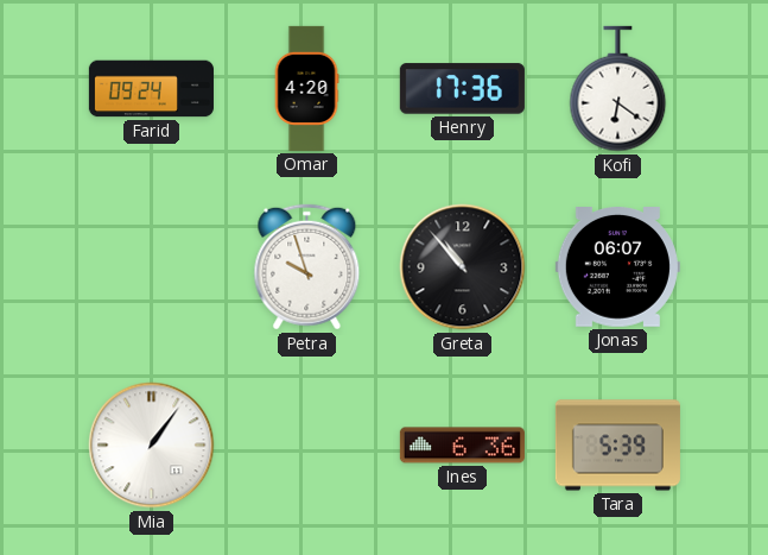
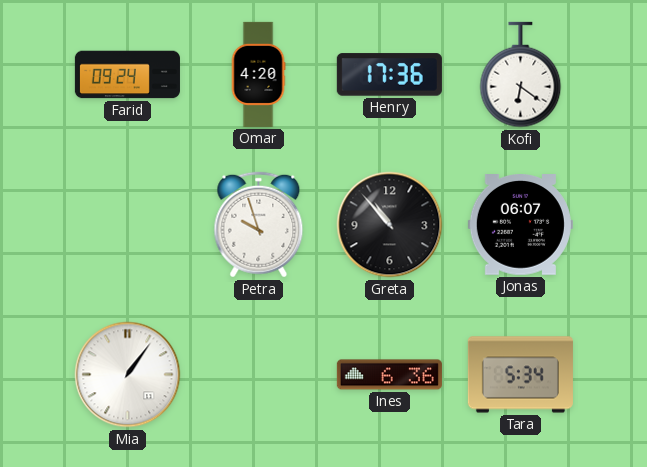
Tara: 5:39 -> 5:34
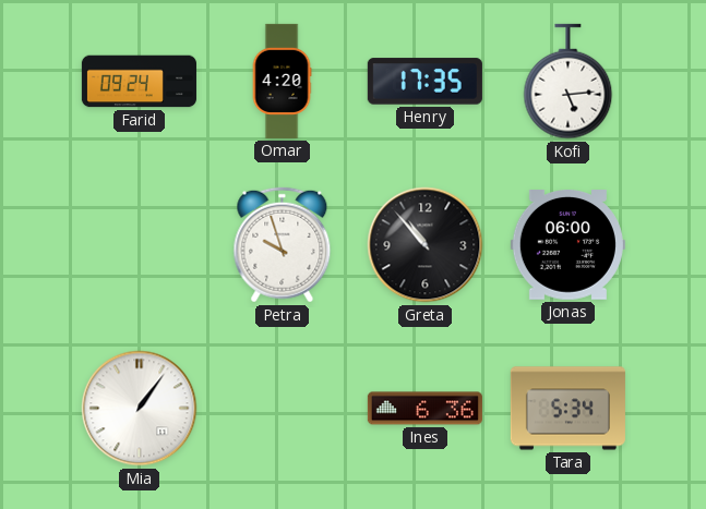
Henry: 17:36 -> 17:35
Kofi: 6:21 -> 5:14
Jonas: 06:07 -> 06:00
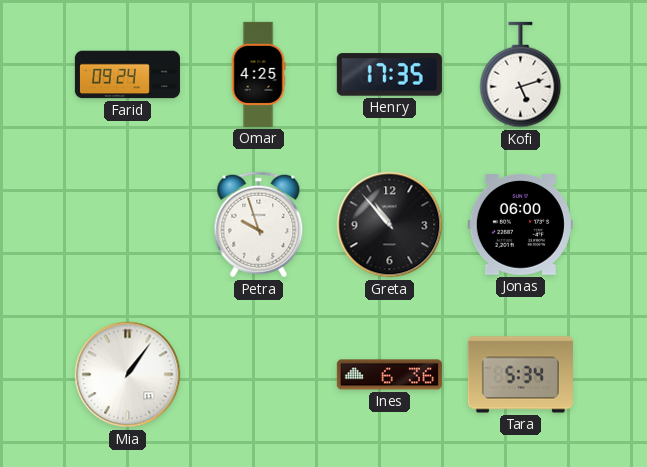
Omar: 4:20 -> 4:25
Kofi: 5:14 -> 5:12
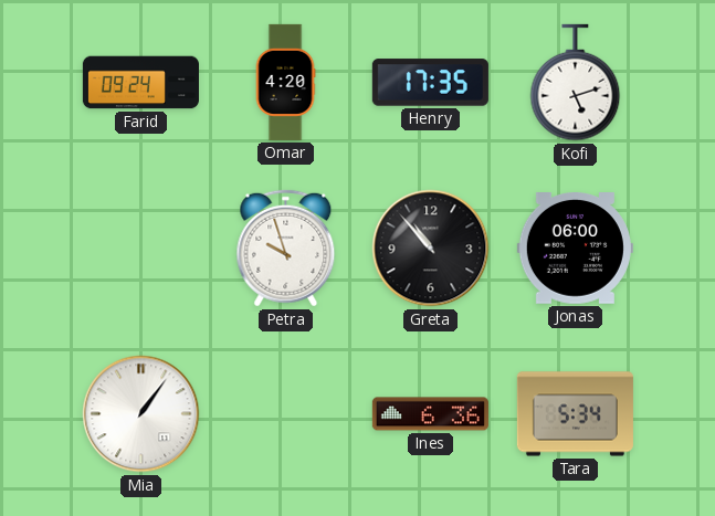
Omar: 4:25 -> 4:20
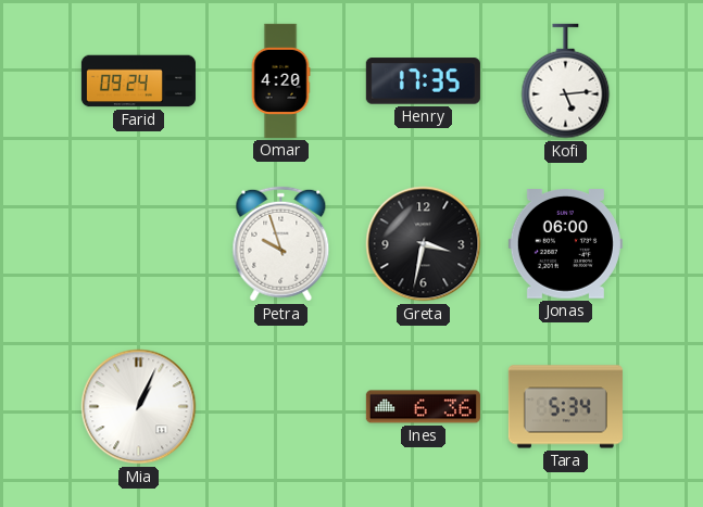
Kofi: 5:12 -> 5:14
Greta: 10:53 -> 3:32
Mia: 1:06 -> 1:04
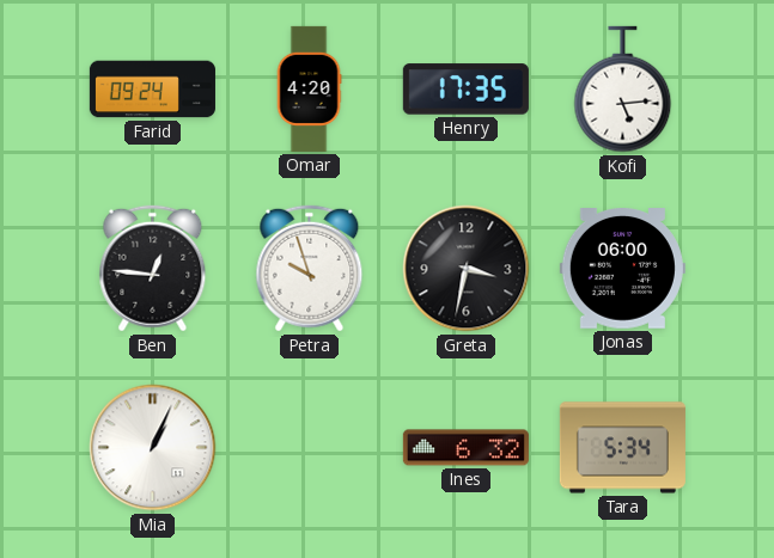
Ben: none -> 12:46
Ines: 6:36 -> 6:32
